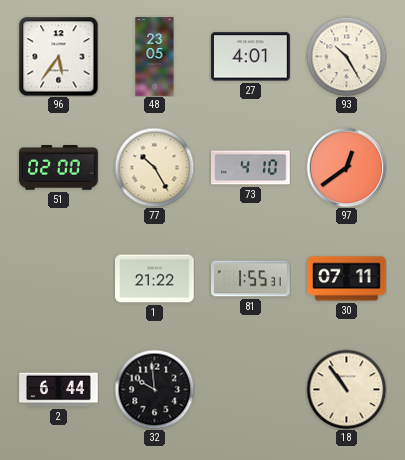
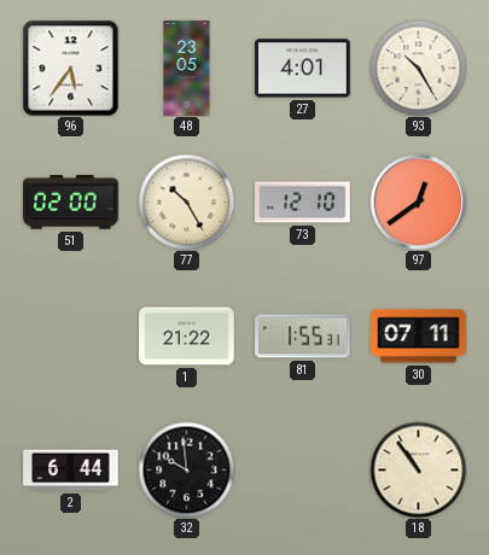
73: 4:10 -> 12:10
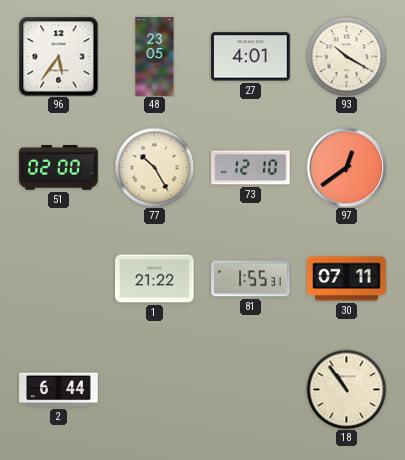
93: 10:25 -> 10:20
32: 9:59 -> none
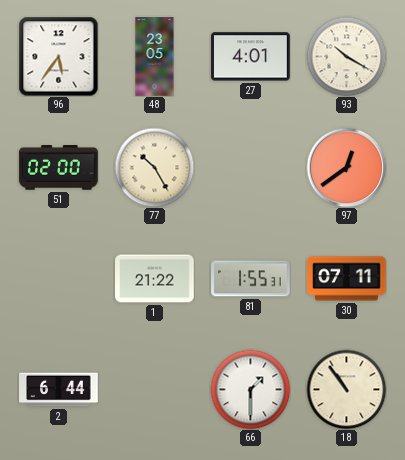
73: 12:10 -> none
66: none -> 1:30
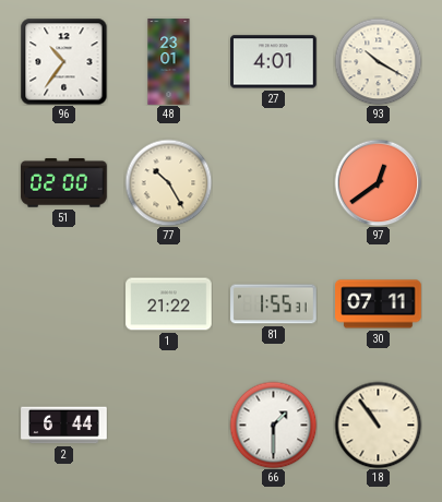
96: 5:36 -> 10:36
48: 23:05 -> 23:01
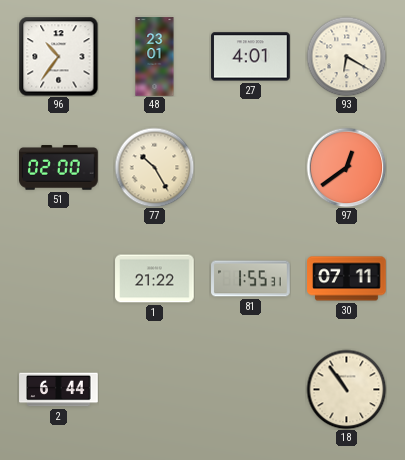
93: 10:20 -> 6:20
66: 1:30 -> none
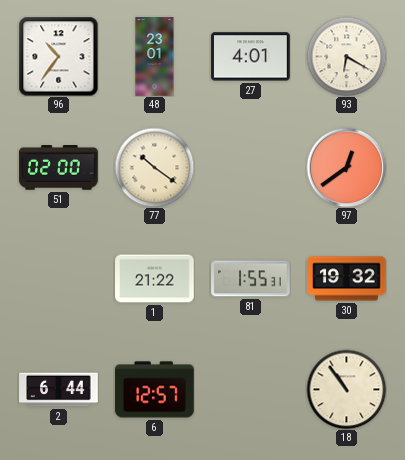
77: 10:25 -> 10:21
30: 07:11 -> 19:32
6: none -> 12:57
